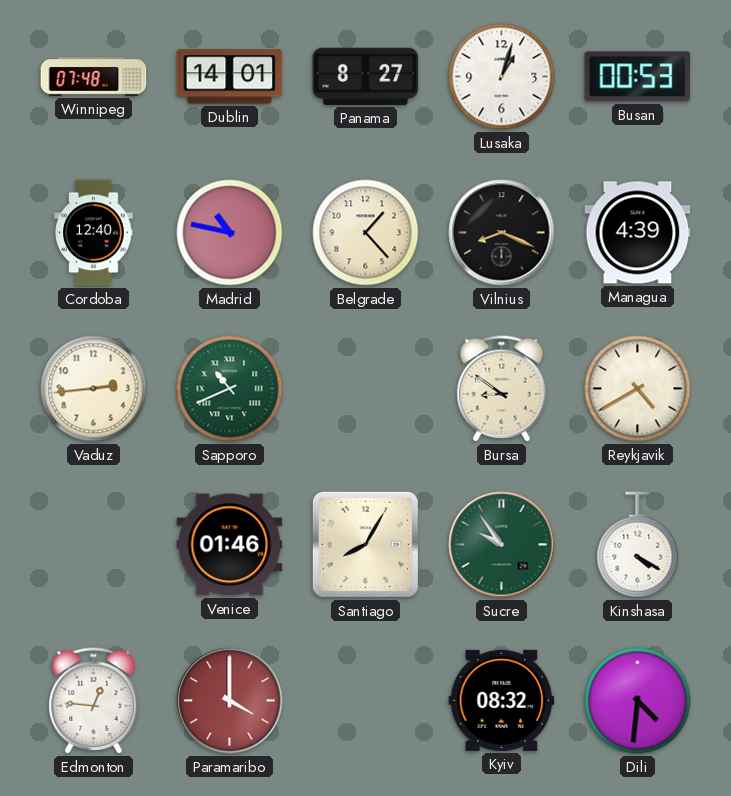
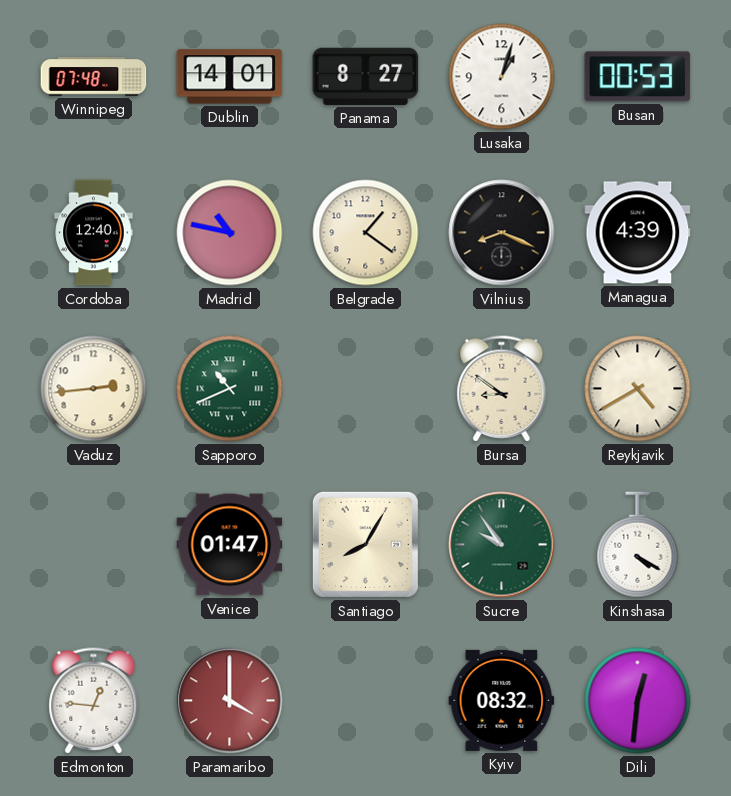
Belgrade: 1:23 -> 1:21
Venice: 01:46 -> 01:47
Dili: 4:31 -> 12:31
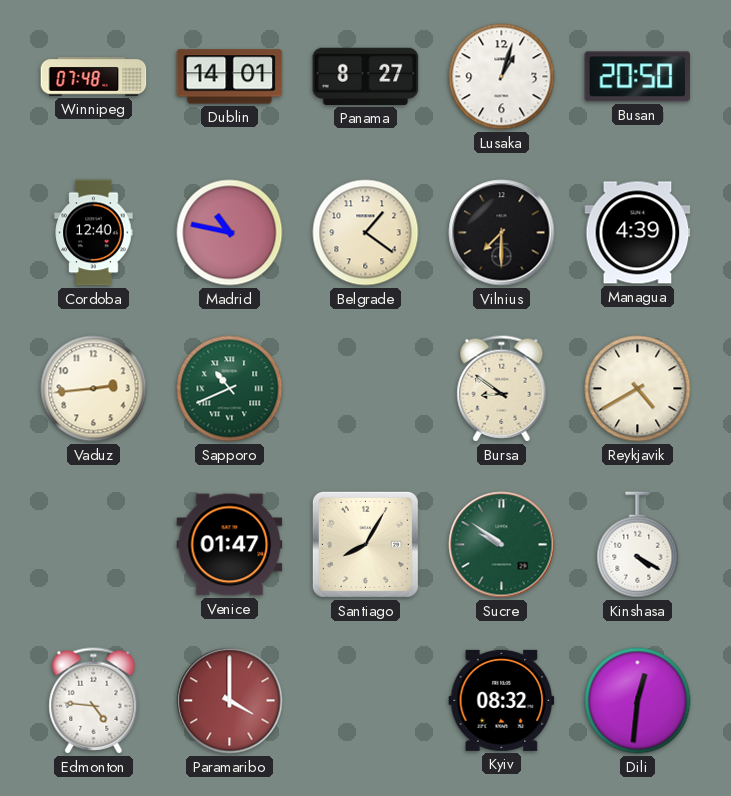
Busan: 00:53 -> 20:50
Vilnius: 8:19 -> 7:30
Sucre: 9:54 -> 9:51
Edmonton: 12:46 -> 4:46
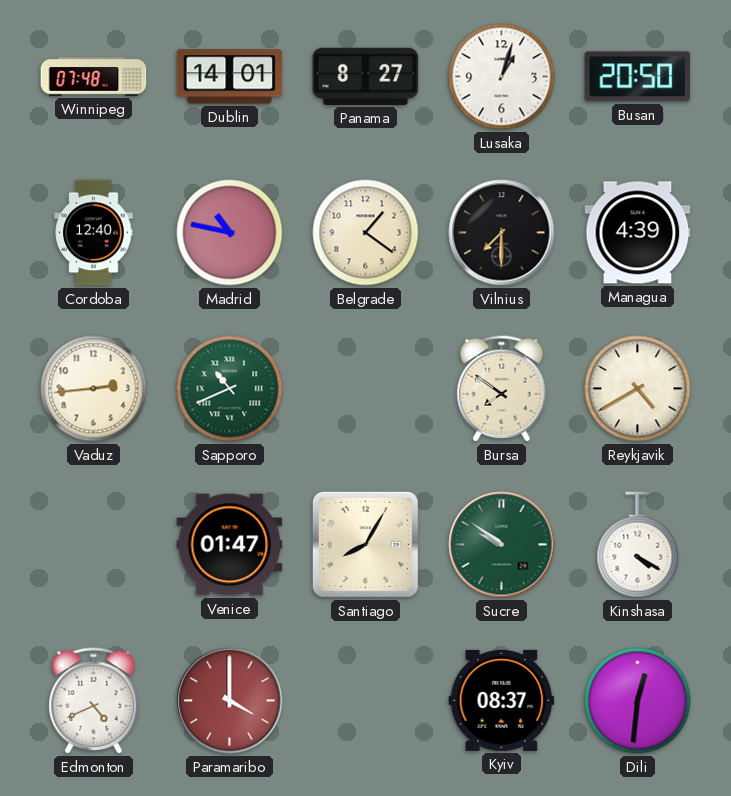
Bursa: 8:51 -> 7:51
Edmonton: 4:46 -> 4:41
Kyiv: 08:32 -> 08:37
